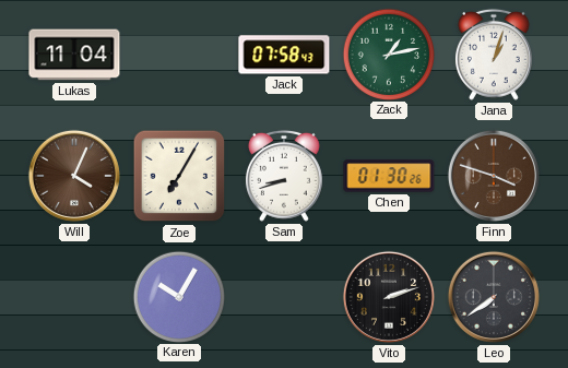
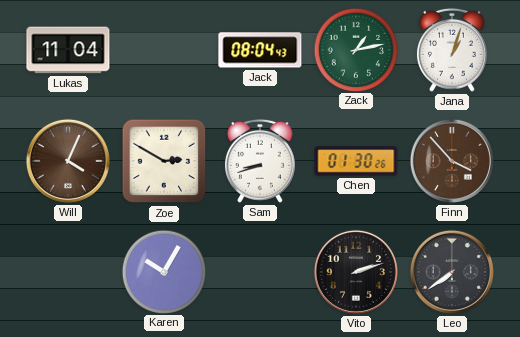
Jack: 07:58 -> 08:04
Zoe: 7:05 -> 2:50
Finn: 3:48 -> 3:53
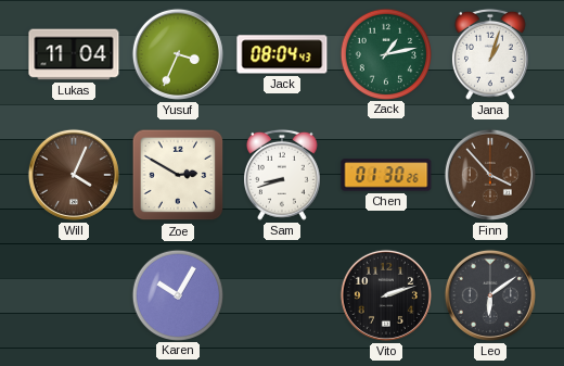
Yusuf: none -> 3:34
Leo: 7:39 -> 6:09
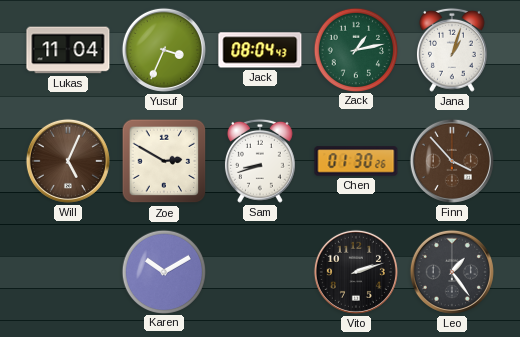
Will: 4:04 -> 5:04
Karen: 10:05 -> 10:10
Leo: 6:09 -> 1:24
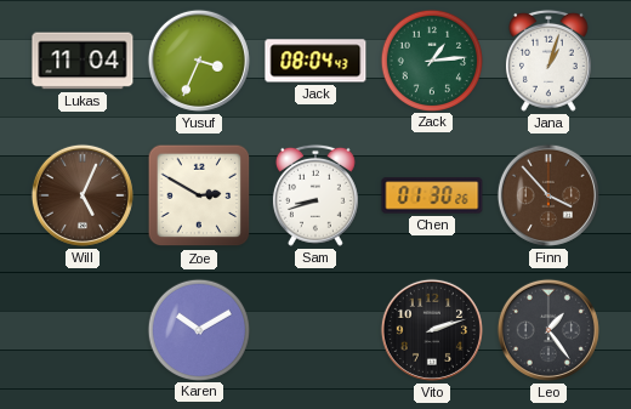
Zack: 1:13 -> 1:14
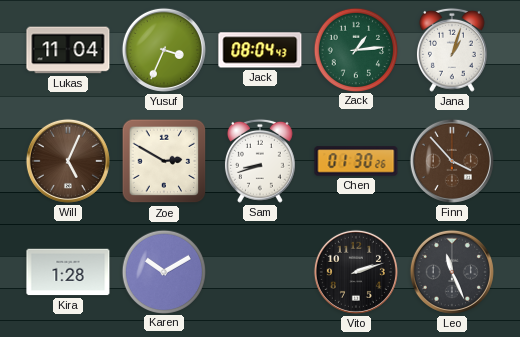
Kira: none -> 1:28
Leo: 1:24 -> 11:26
